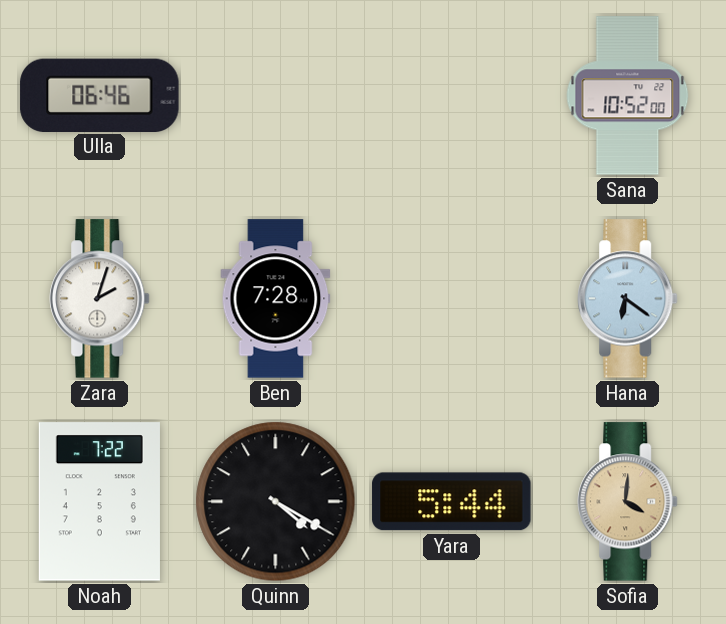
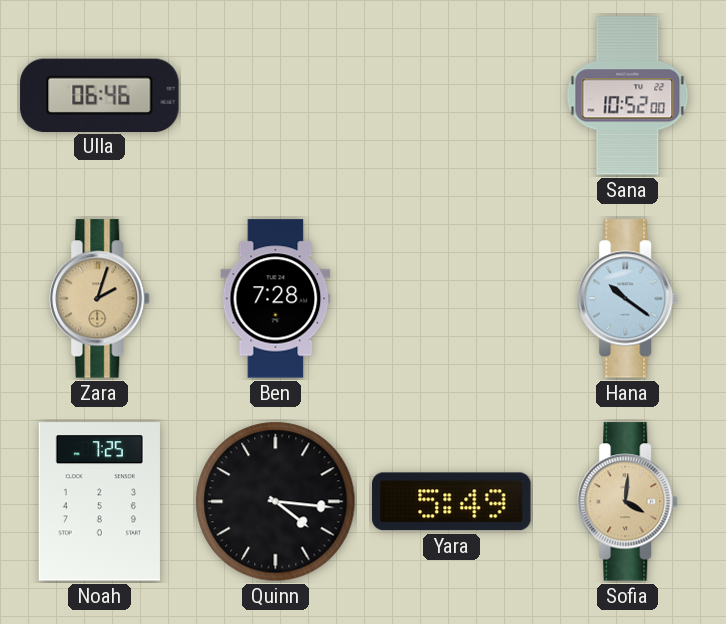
Zara dial: white -> champagne
Hana: 6:21 -> 10:21
Noah: 7:22 -> 7:25
Quinn: 4:20 -> 4:16
Yara: 5:44 -> 5:49
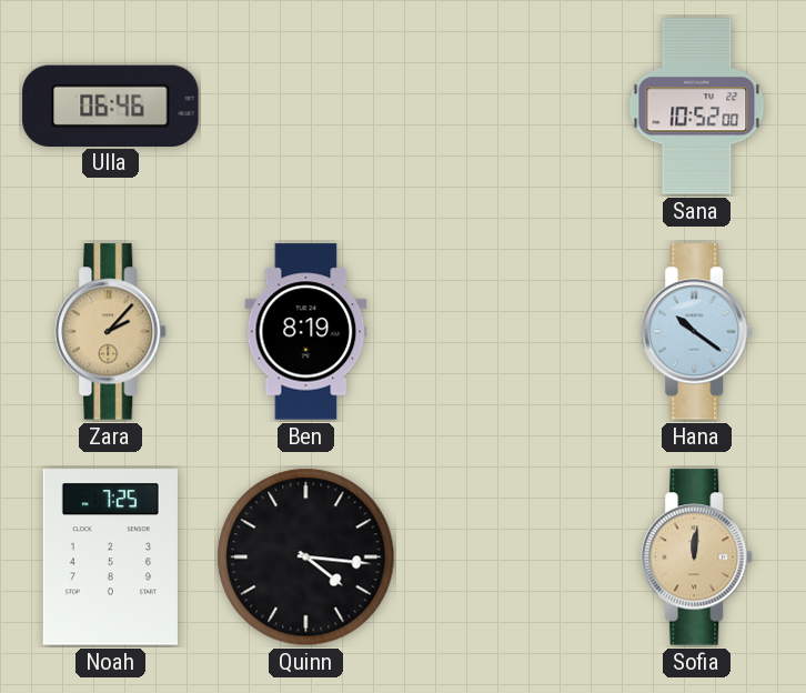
Zara: 2:03 -> 2:07
Ben: 7:28 -> 8:19
Yara: 5:49 -> none
Sofia: 4:01 -> 12:01
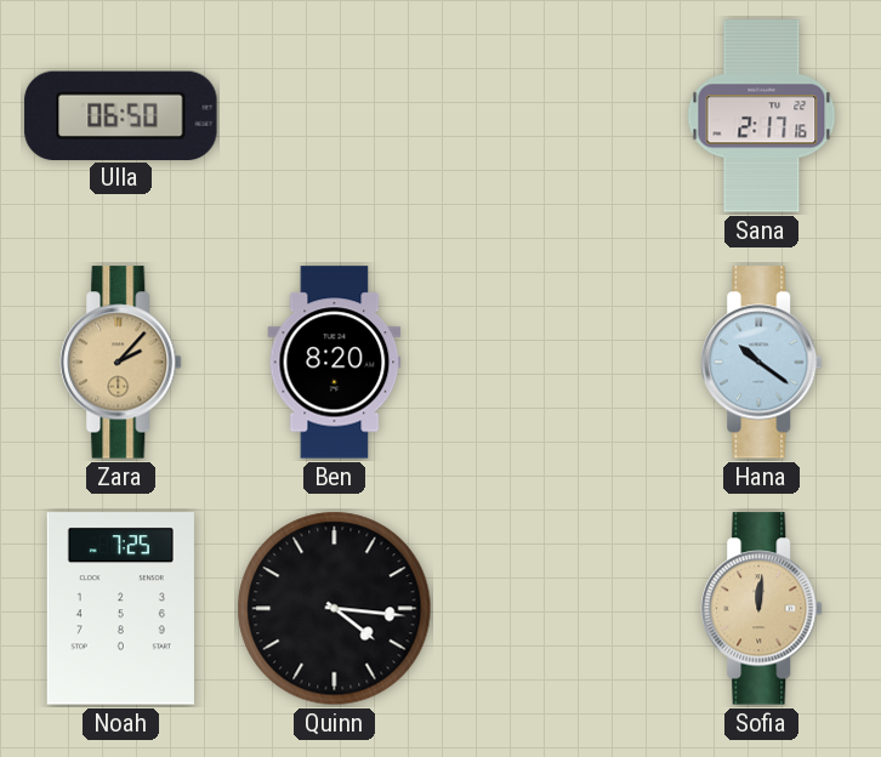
Ulla: 06:46 -> 06:50
Sana: 10:52 -> 2:17
Ben: 8:19 -> 8:20
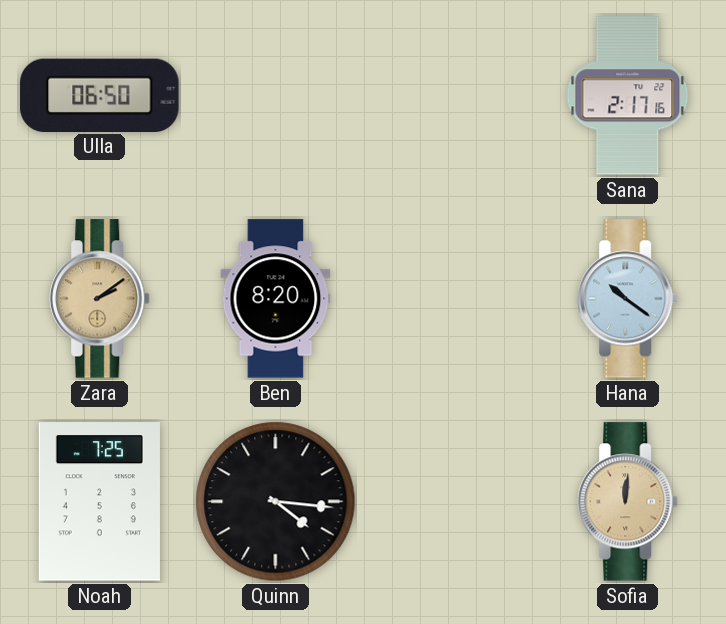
Zara: 2:07 -> 2:09
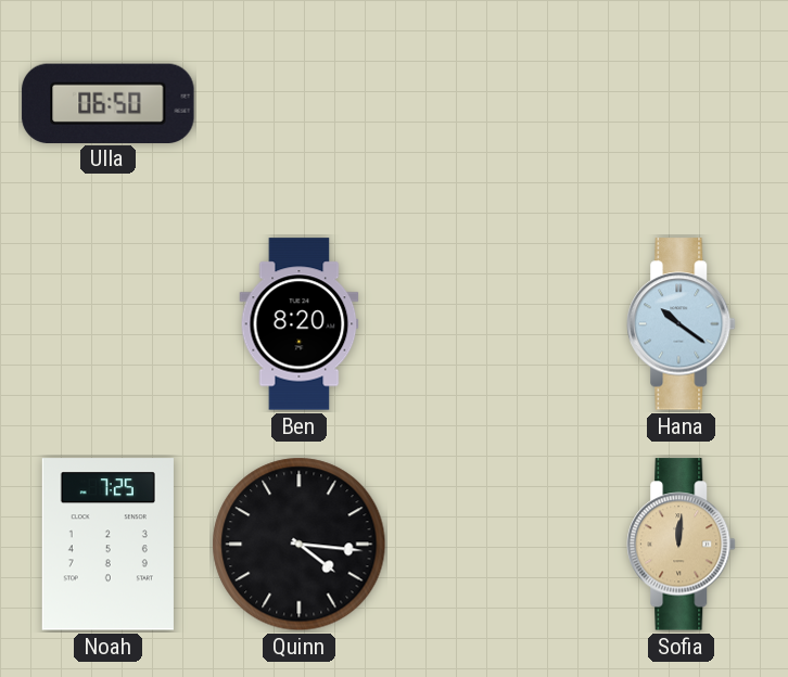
Sana: 2:17 -> none
Zara: 2:09 -> none
